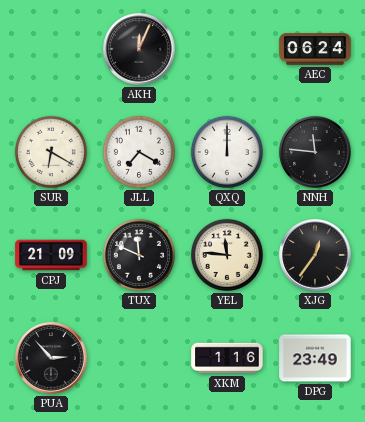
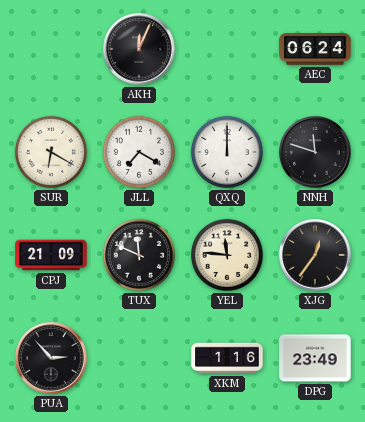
NNH: 11:46 -> 11:48
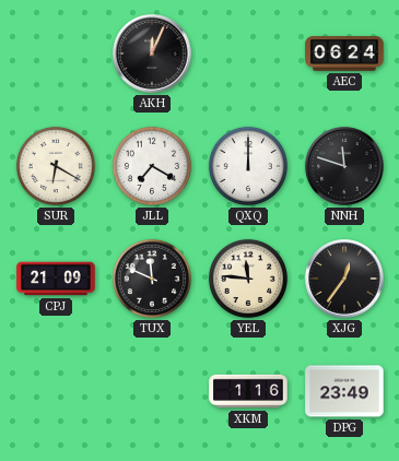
PUA: 2:53 -> none
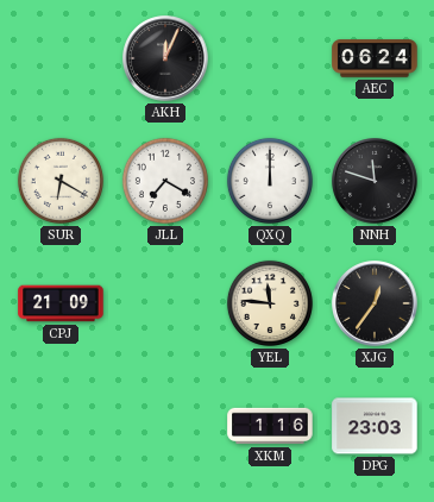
TUX: 11:49 -> none
DPG: 23:49 -> 23:03
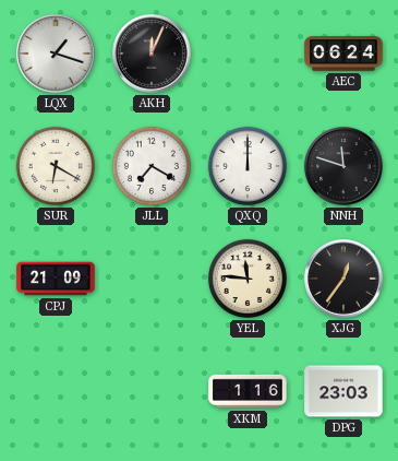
LQX: none -> 1:18
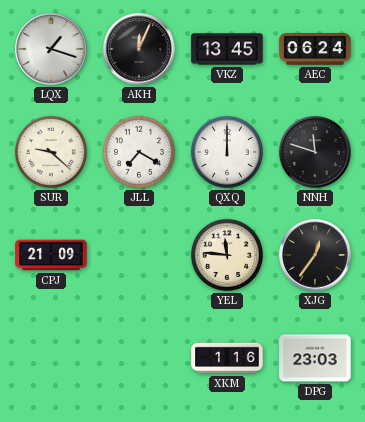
VKZ: none -> 13:45
SUR: 6:20 -> 9:22
